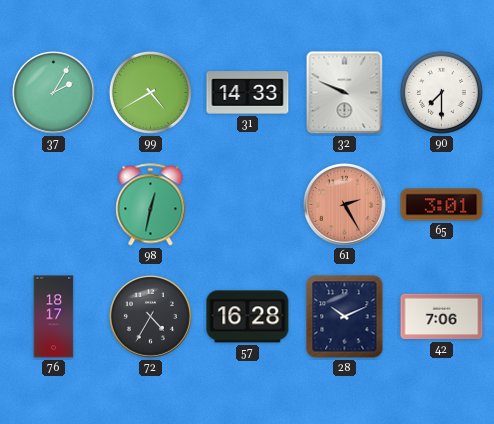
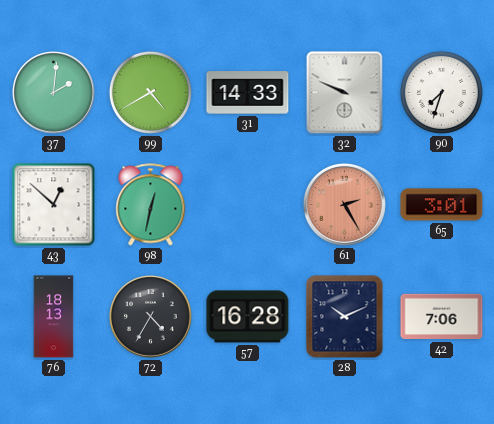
37: 2:05 -> 2:01
90: 7:30 -> 7:33
43: none -> 12:52
76: 18:17 -> 18:13
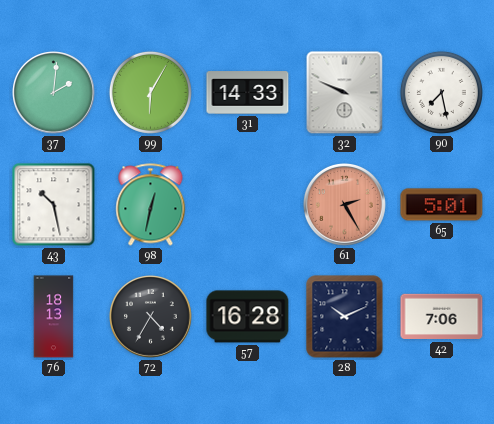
99: 4:40 -> 6:05
90: 7:33 -> 7:28
43: 12:52 -> 10:28
65: 3:01 -> 5:01
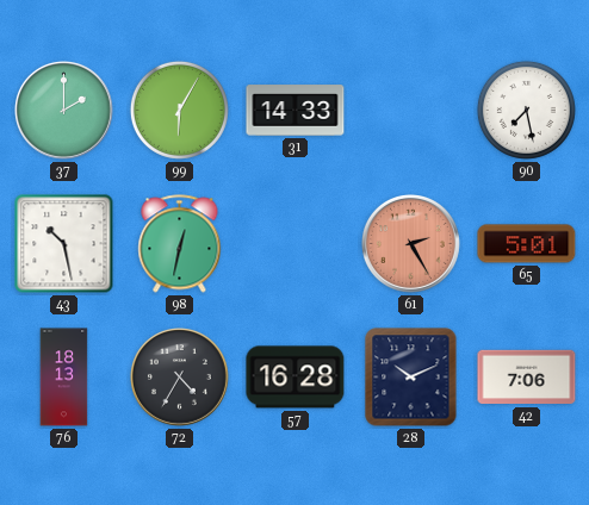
37: 2:01 -> 2:00
32: 9:49 -> none
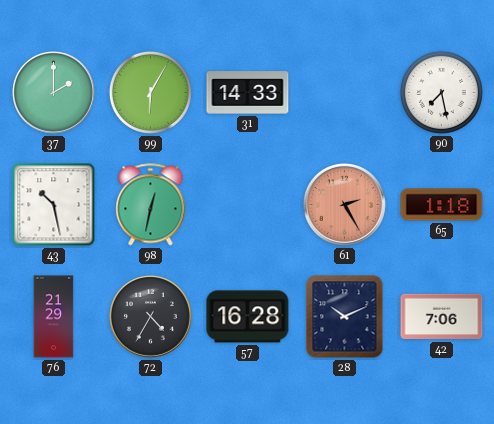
65: 5:01 -> 1:18
76: 18:13 -> 21:29
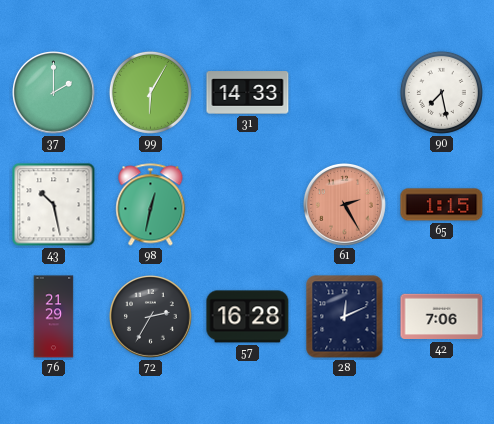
65: 1:18 -> 1:15
72: 4:35 -> 2:35
28: 10:11 -> 12:11
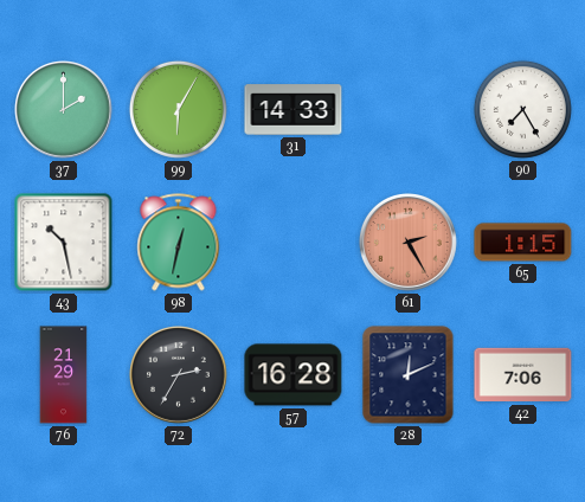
90: 7:28 -> 7:25
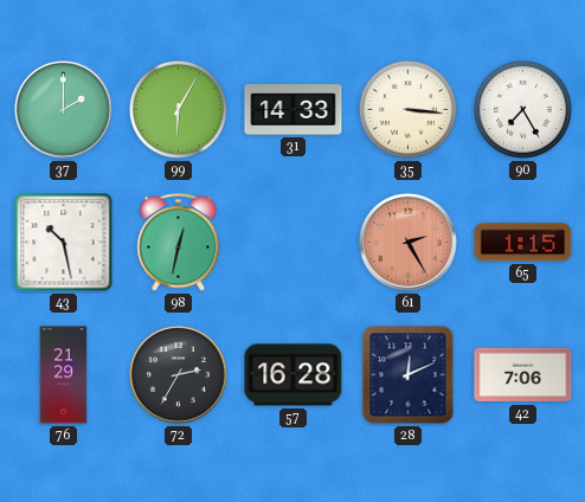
35: none -> 3:16
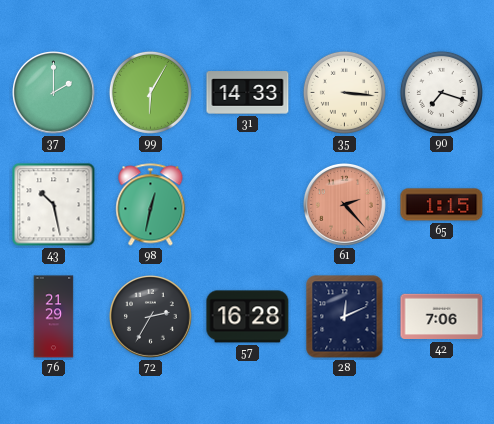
90: 7:25 -> 7:18
61: 2:25 -> 2:23
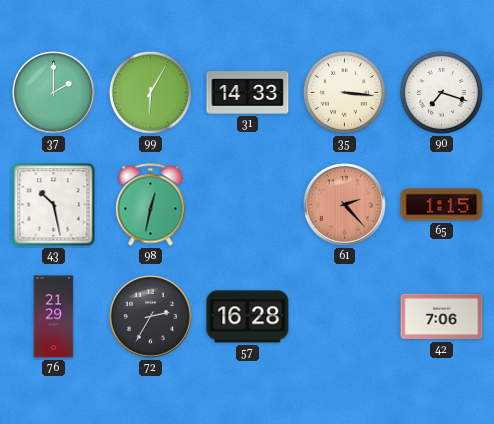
28: 12:11 -> none
